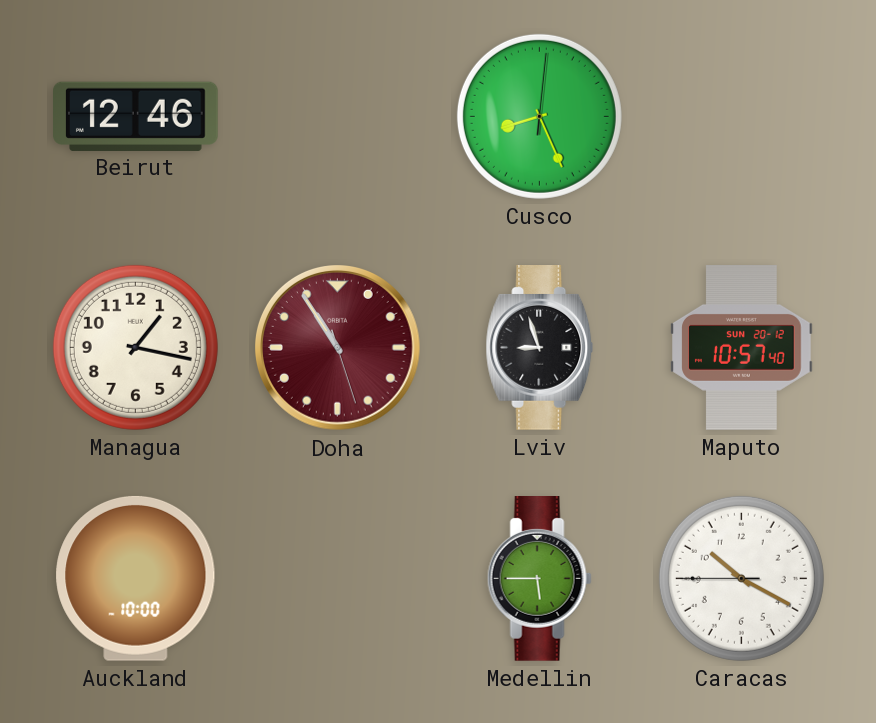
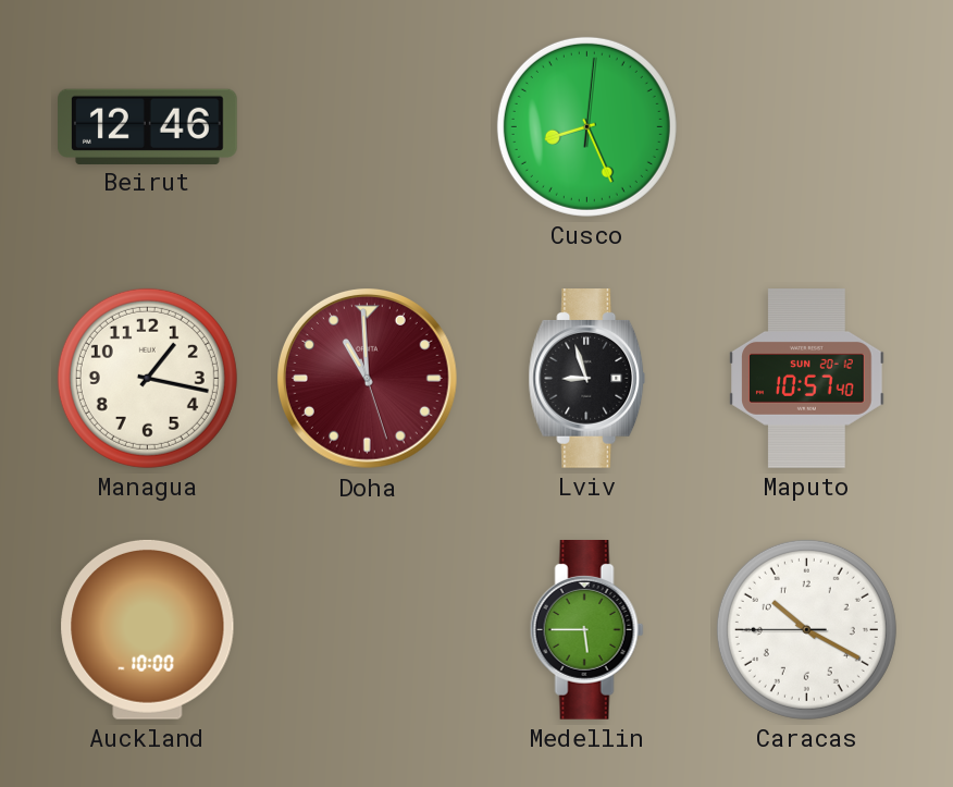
Doha: 10:54 -> 10:59
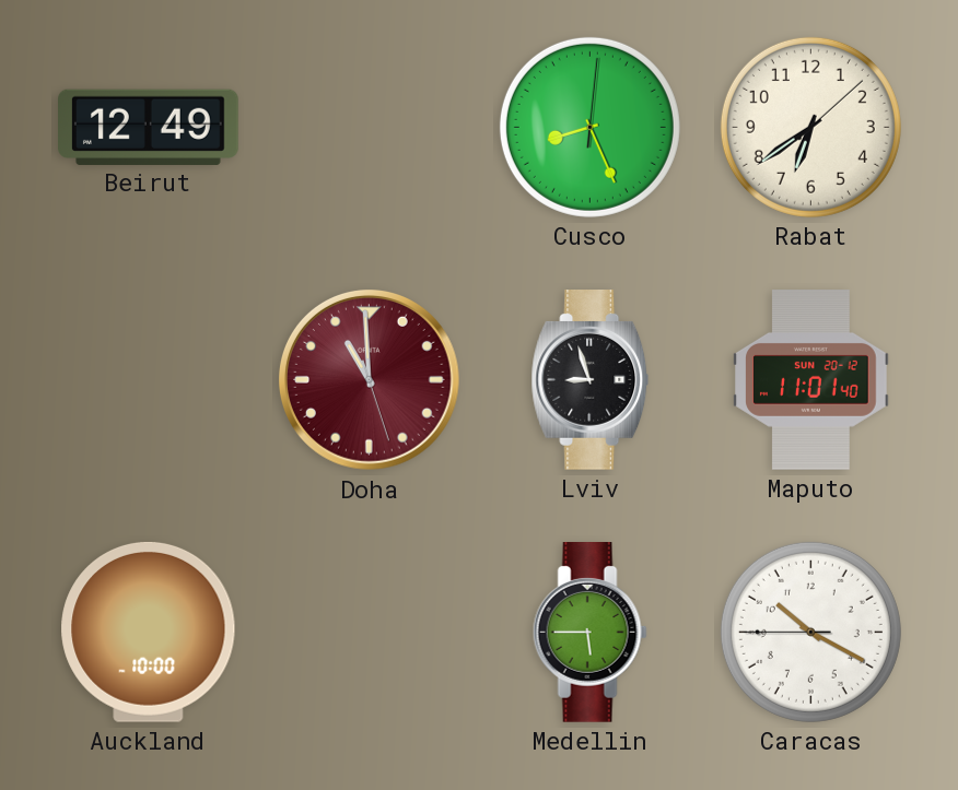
Beirut: 12:46 -> 12:49
Rabat: none -> 6:39
Managua: 1:17 -> none
Maputo: 10:57 -> 11:01
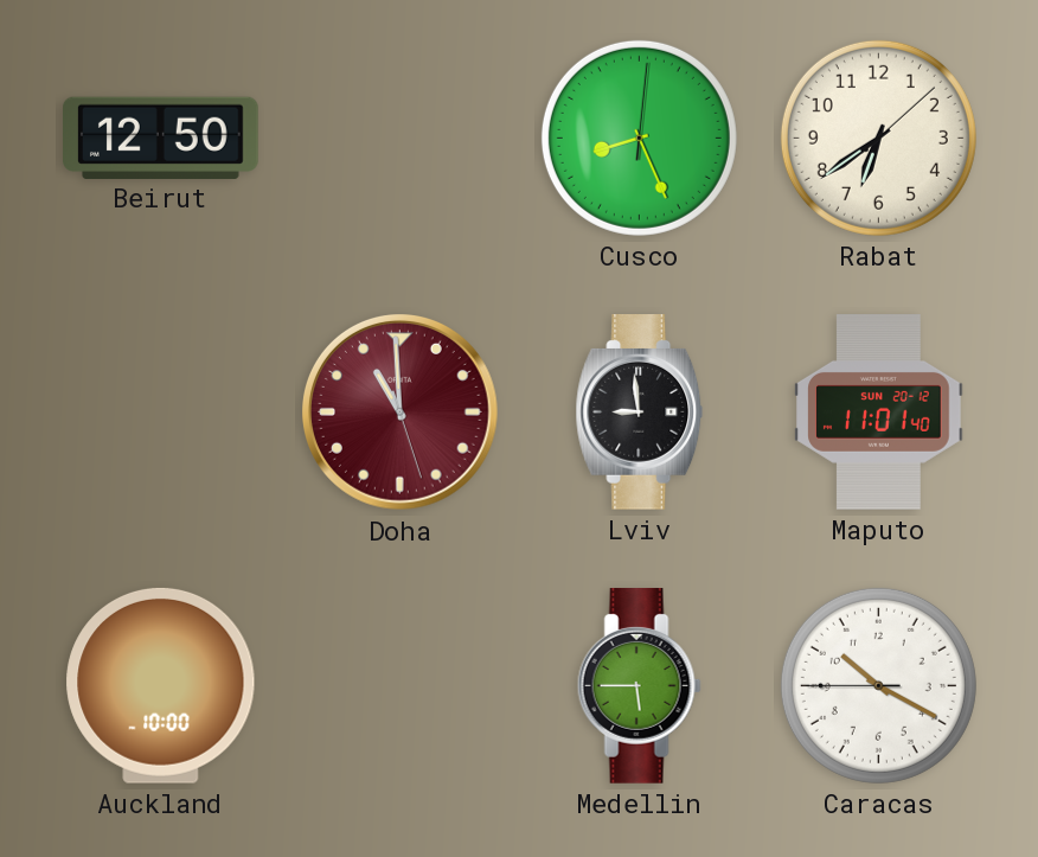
Beirut: 12:49 -> 12:50
Lviv: 8:57 -> 8:59
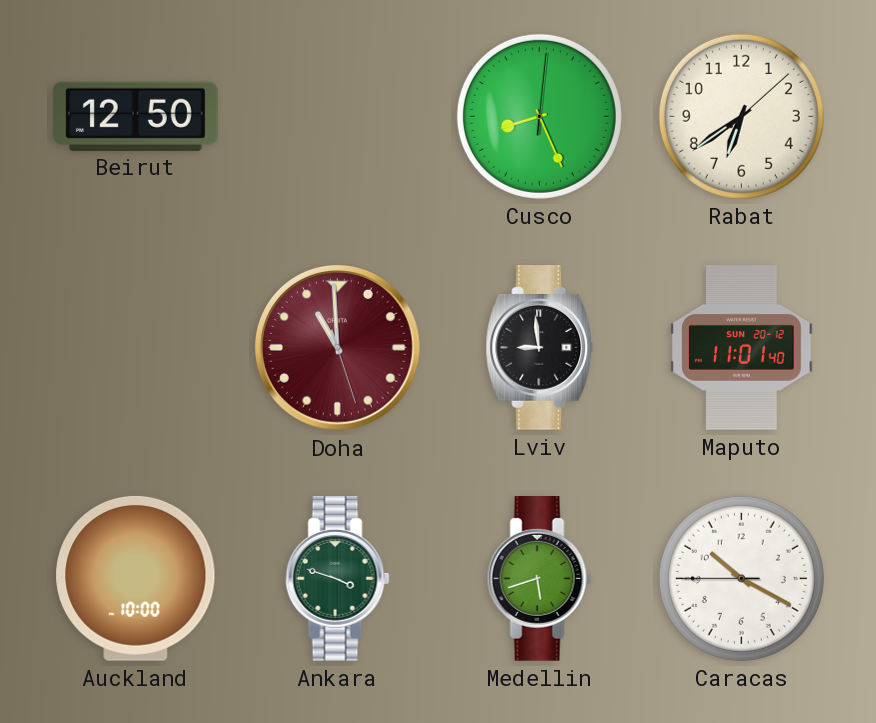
Ankara: none -> 3:48
Medellin: 5:45 -> 5:42
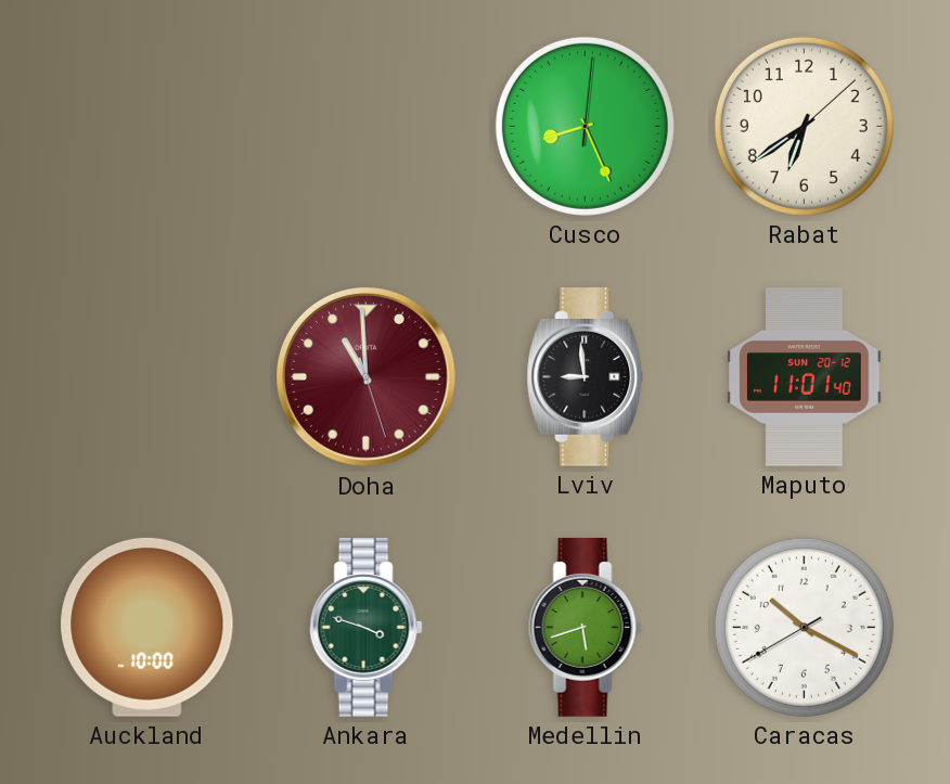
Beirut: 12:50 -> none
Caracas: 10:19:45 -> 10:19:40
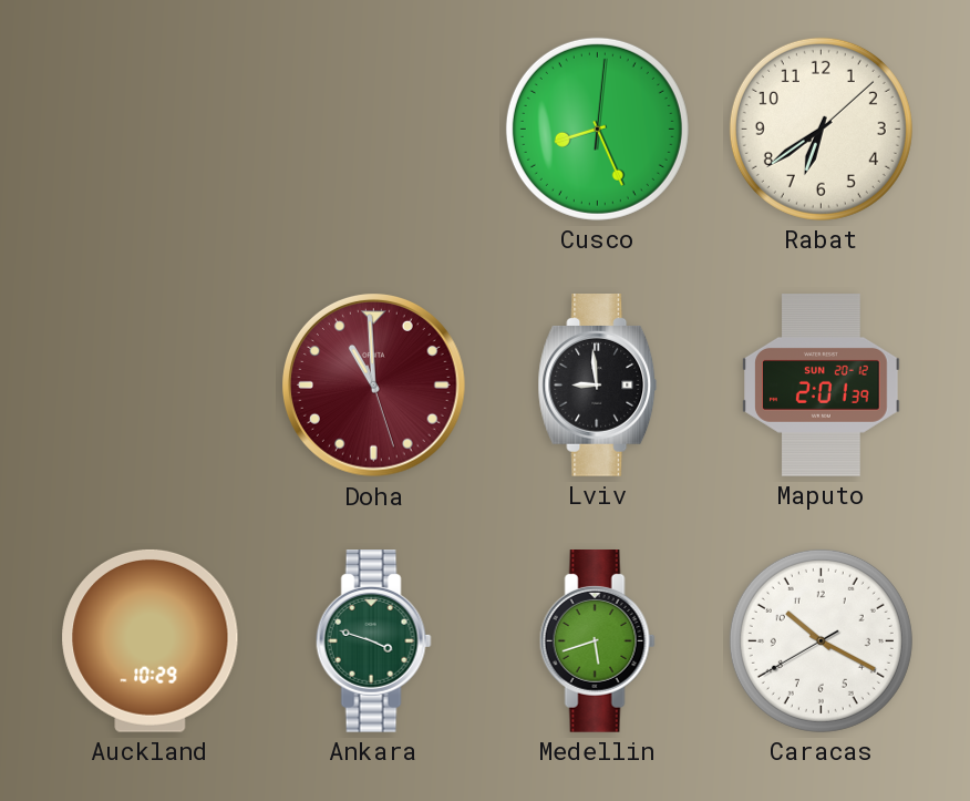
Maputo: 11:01 -> 2:01
Auckland: 10:00 -> 10:29
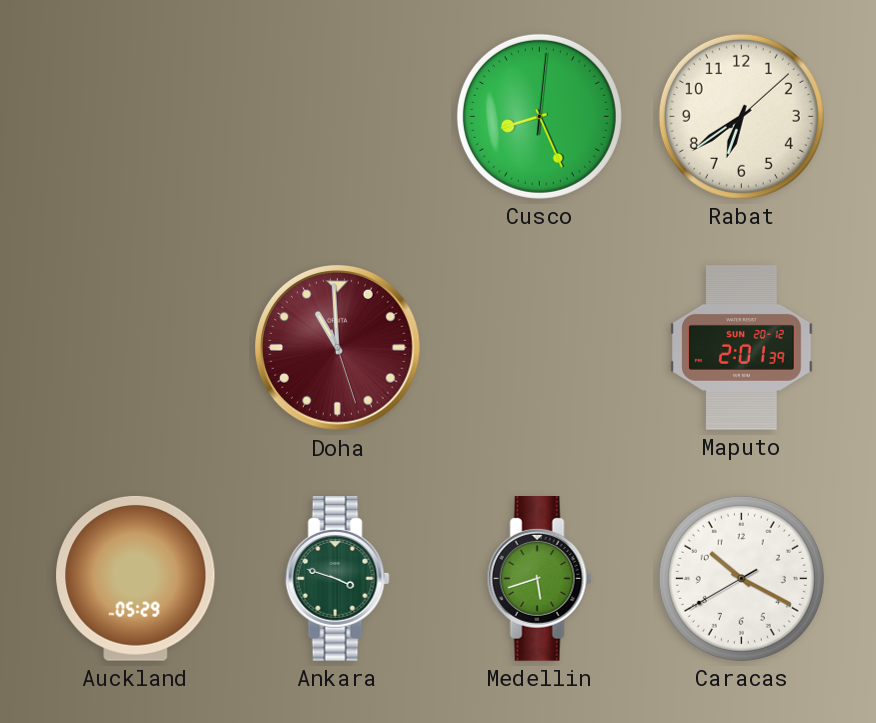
Lviv: 8:59 -> none
Auckland: 10:29 -> 05:29
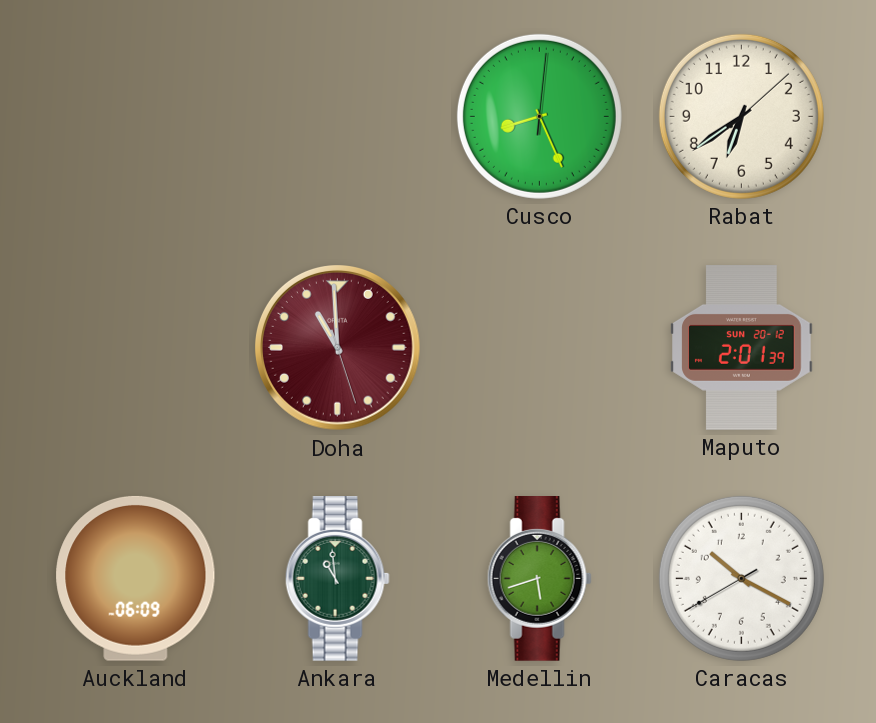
Auckland: 05:29 -> 06:09
Ankara: 3:48 -> 10:59
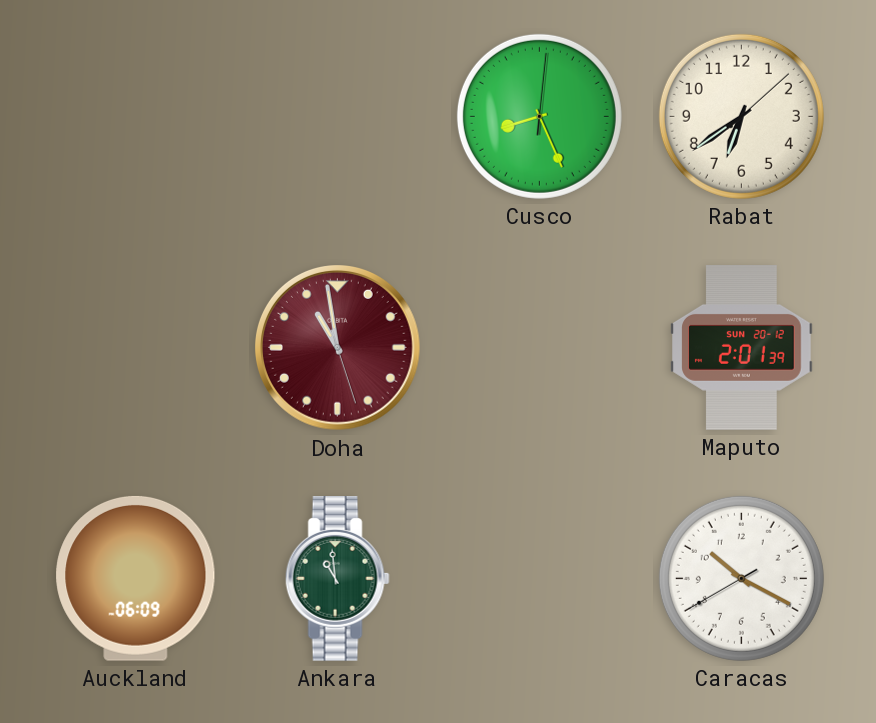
Doha: 10:59 -> 10:58
Medellin: 5:42 -> none
